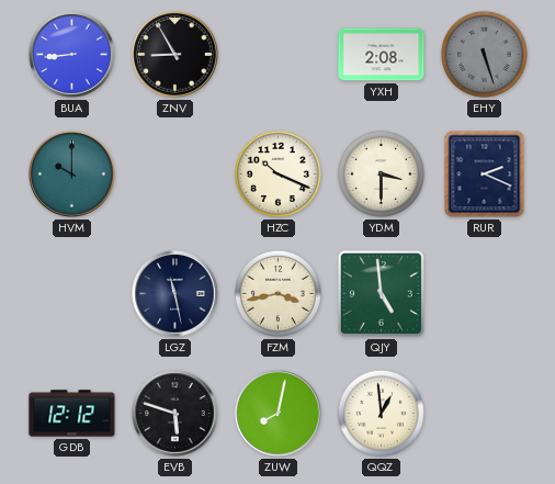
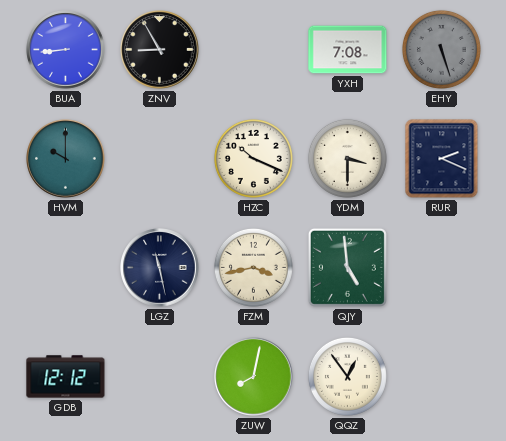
YXH: 2:08 -> 7:08
EVB: 5:48 -> none
QQZ: 12:59 -> 12:54
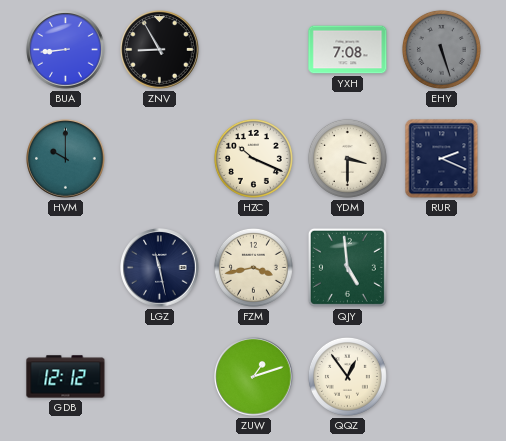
ZUW: 8:02 -> 1:12
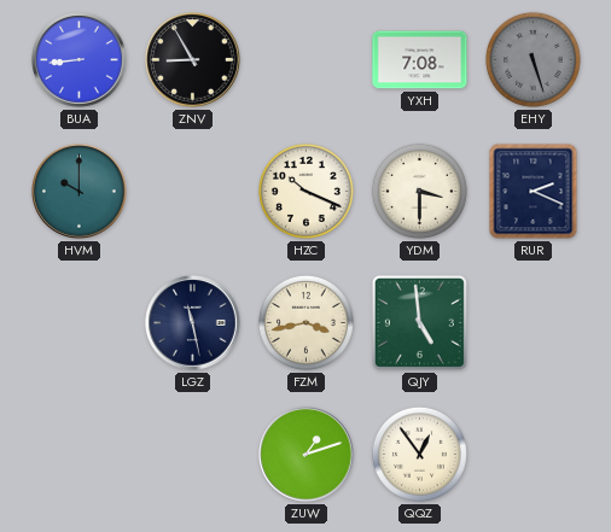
GDB: 12:12 -> none
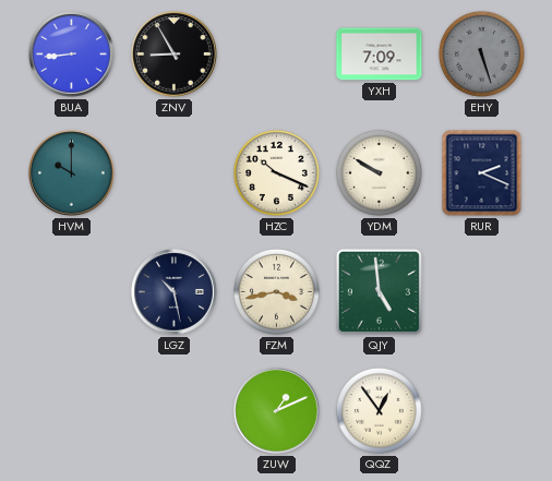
YXH: 7:08 -> 7:09
YDM: 3:30 -> 9:50
LGZ: 11:28 -> 10:28
ZUW: 1:12 -> 1:11
